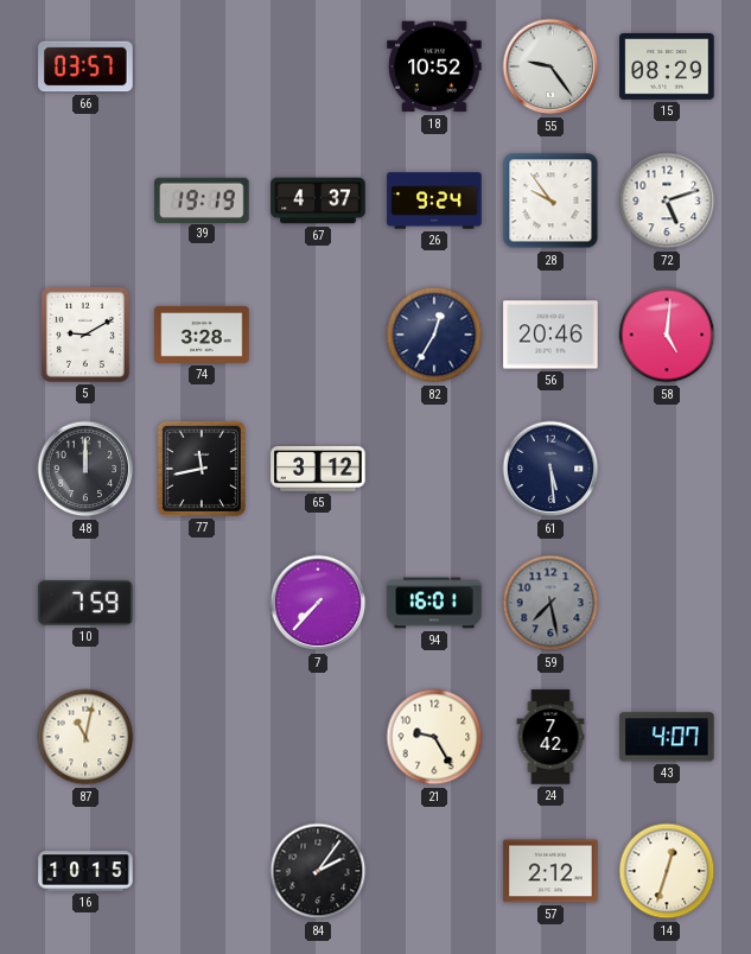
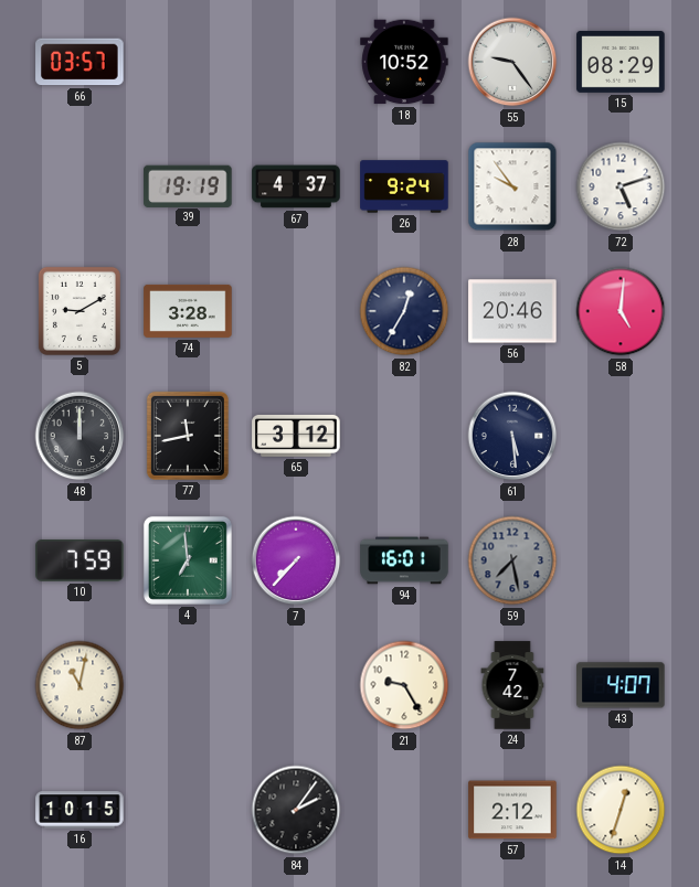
4: none -> 6:59
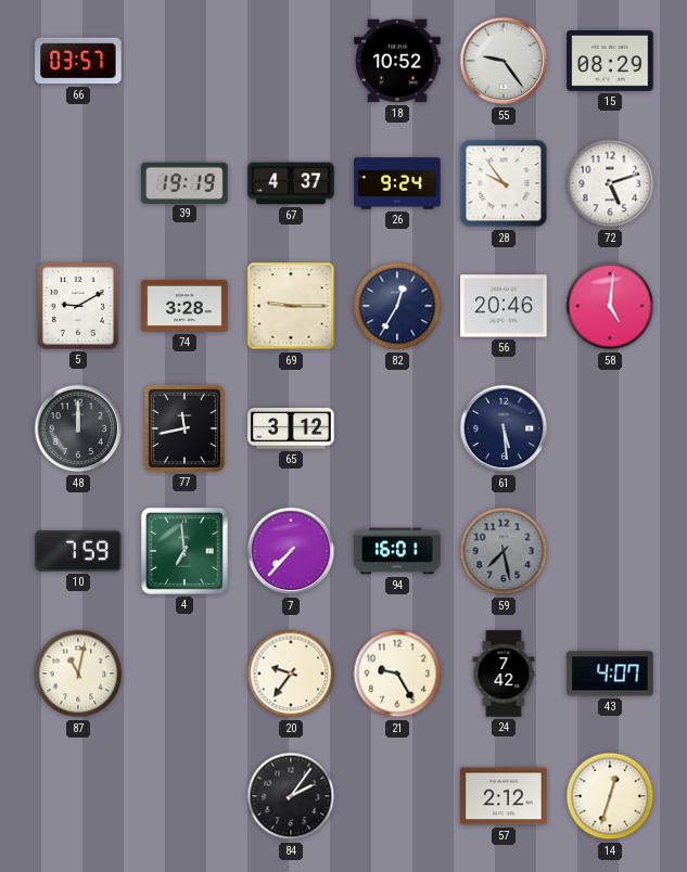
69: none -> 9:15
20: none -> 9:36
16: 10:15 -> none
